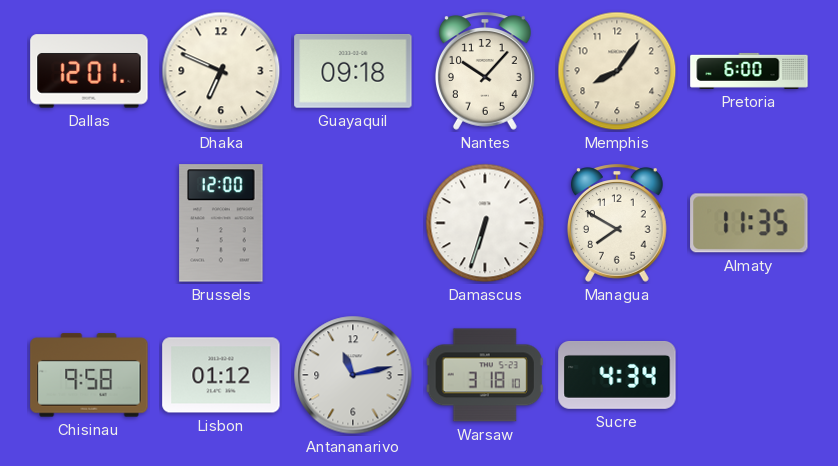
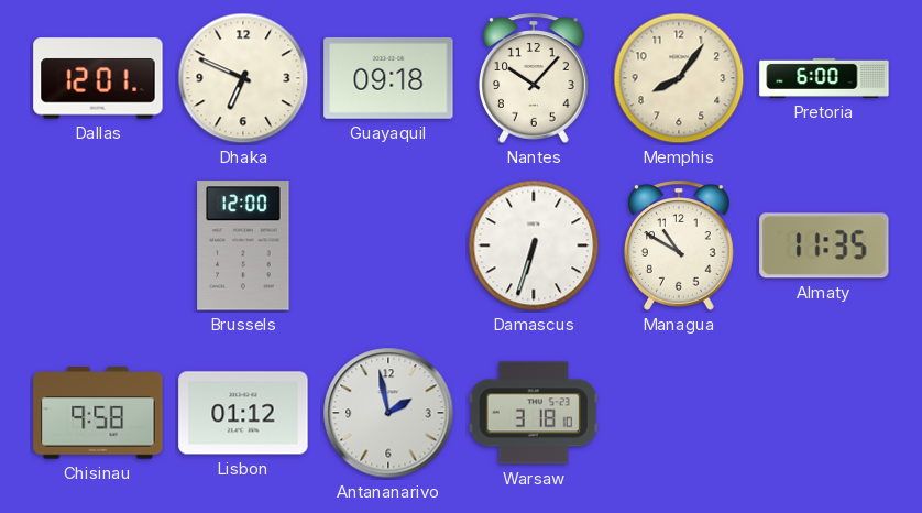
Managua: 7:50 -> 10:50
Antananarivo: 11:13 -> 1:58
Sucre: 4:34 -> none
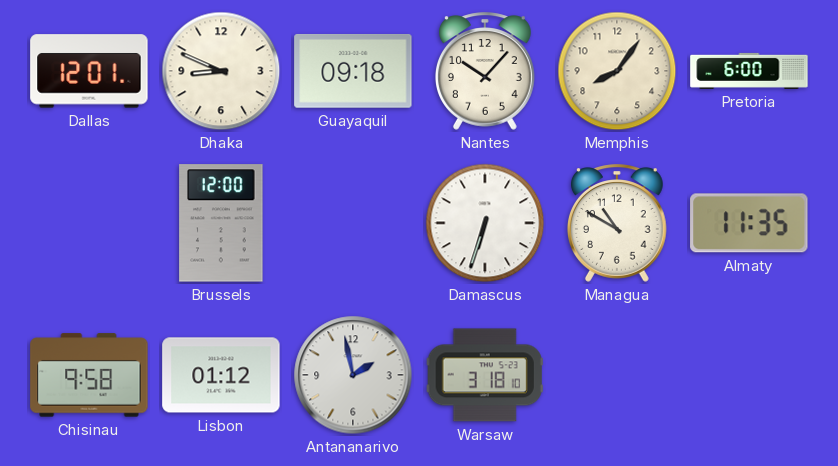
Dhaka: 6:49 -> 8:49
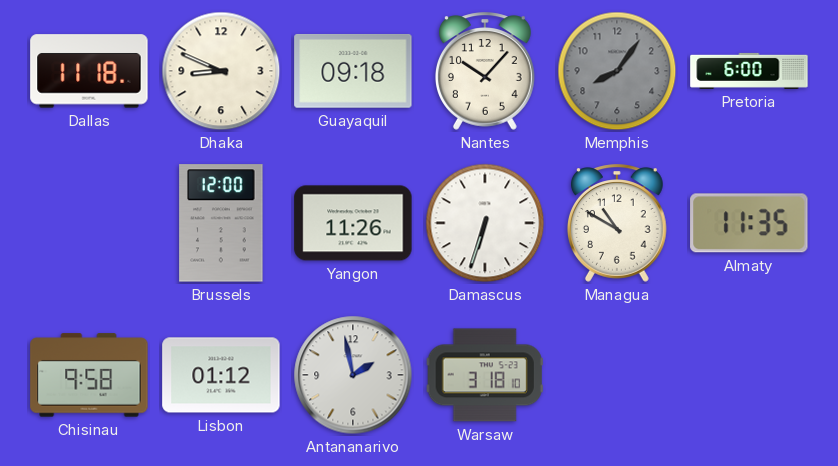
Dallas: 12:01 -> 11:18
Memphis dial: cream -> grey
Yangon: none -> 11:26
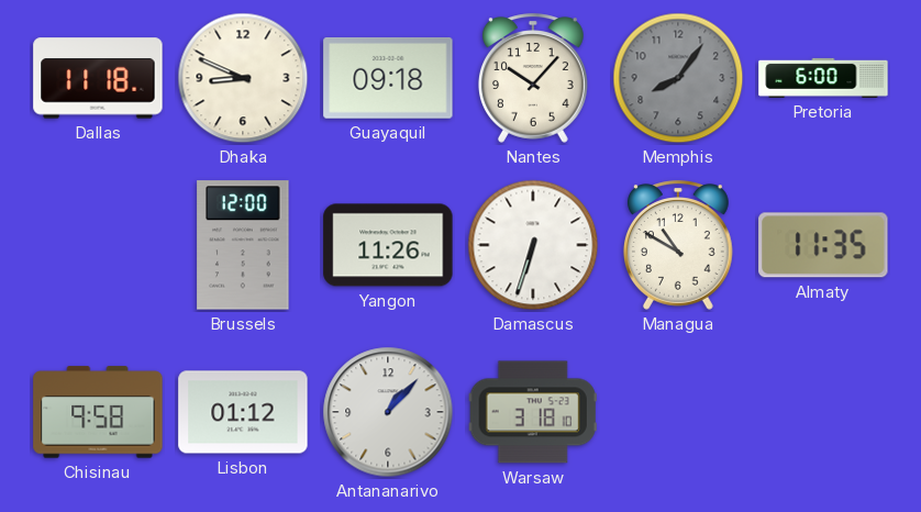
Antananarivo: 1:58 -> 1:07
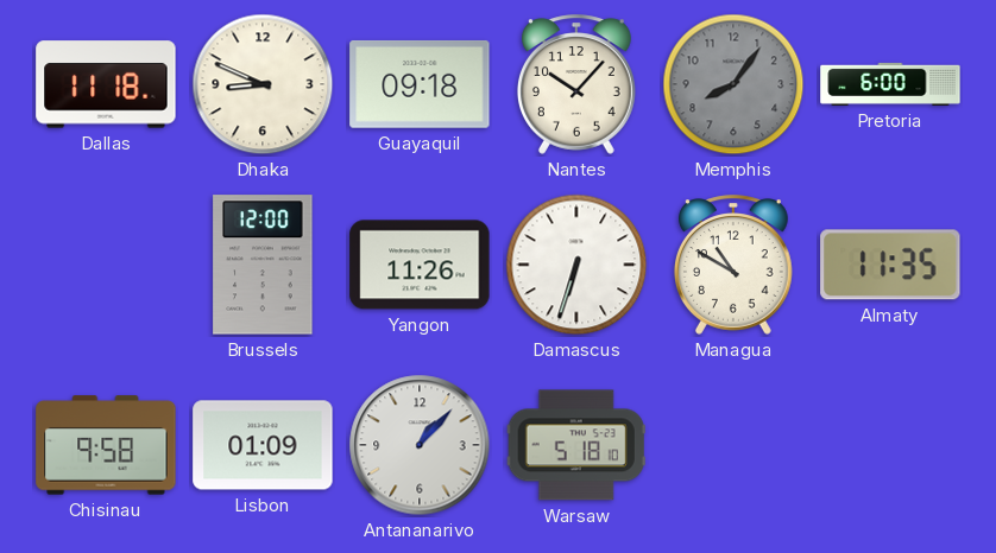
Lisbon: 01:12 -> 01:09
Warsaw: 3:18 -> 5:18
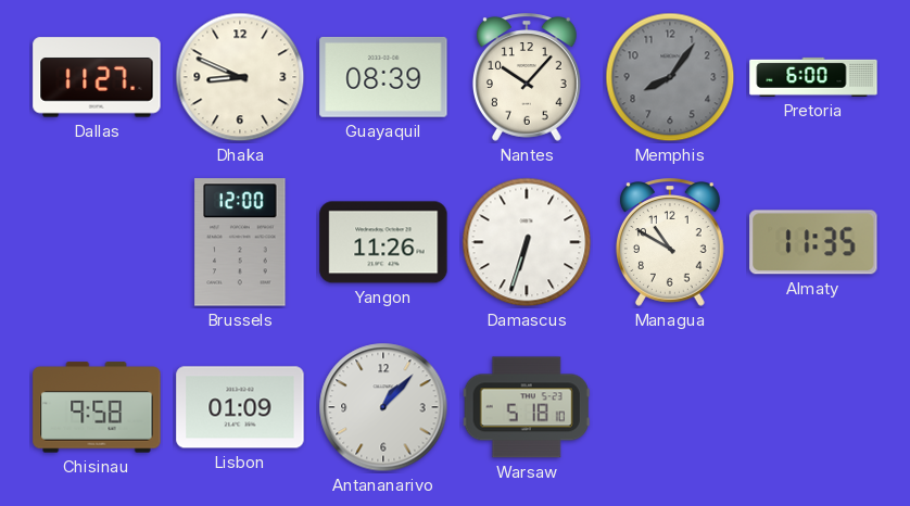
Dallas: 11:18 -> 11:27
Guayaquil: 09:18 -> 08:39
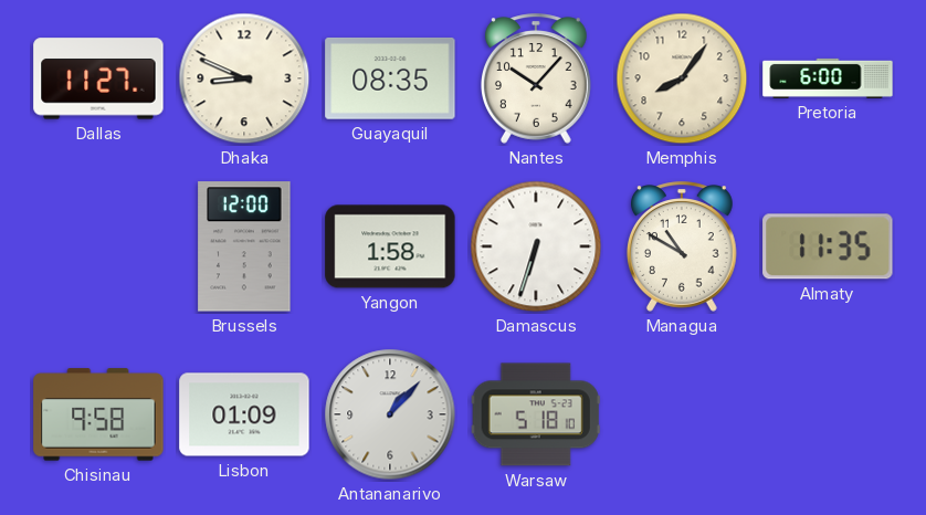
Guayaquil: 08:39 -> 08:35
Memphis dial: grey -> cream
Yangon: 11:26 -> 1:58
